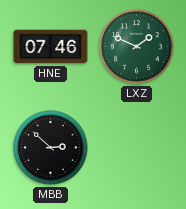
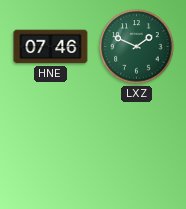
MBB: 2:52 -> none
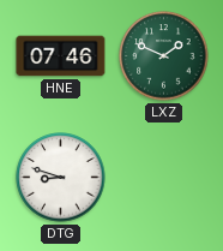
DTG: none -> 8:48
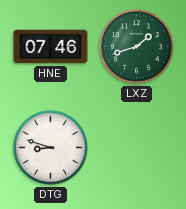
LXZ: 1:49 -> 1:42
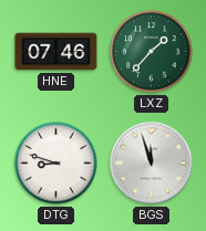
LXZ: 1:42 -> 1:37
BGS: none -> 11:57
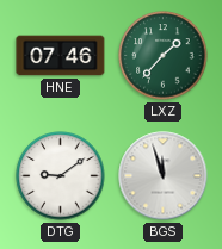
DTG: 8:48 -> 9:09
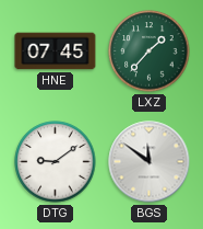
HNE: 07:46 -> 07:45
BGS: 11:57 -> 11:51
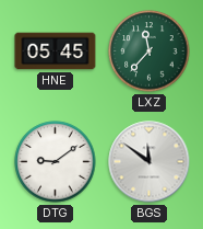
HNE: 07:45 -> 05:45
LXZ: 1:37 -> 11:37
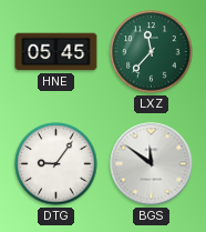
DTG: 9:09 -> 9:06
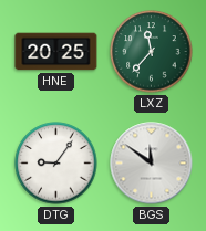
HNE: 05:45 -> 20:25
